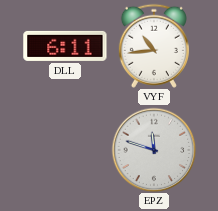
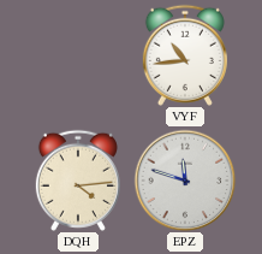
DLL: 6:11 -> none
DQH: none -> 4:14
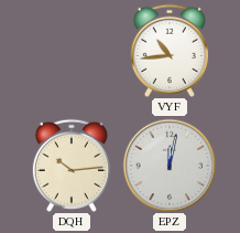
DQH: 4:14 -> 10:14
EPZ: 11:48 -> 12:02
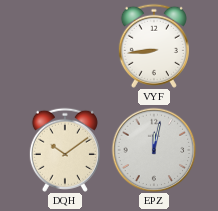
VYF: 10:44 -> 8:44
DQH: 10:14 -> 10:09
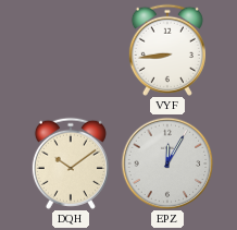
EPZ: 12:02 -> 12:05
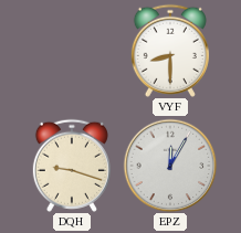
VYF: 8:44 -> 8:30
DQH: 10:09 -> 9:18
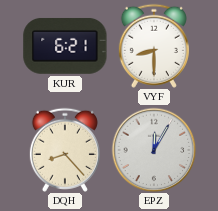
KUR: none -> 6:21
DQH: 9:18 -> 8:23
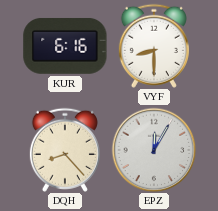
KUR: 6:21 -> 6:16
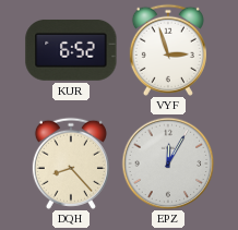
KUR: 6:16 -> 6:52
VYF: 8:30 -> 2:57
